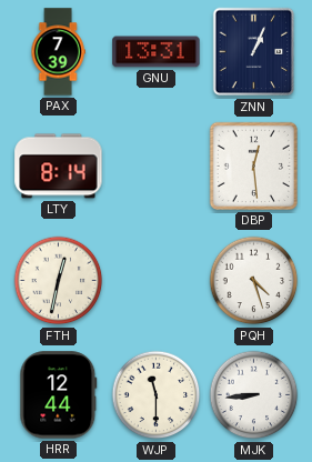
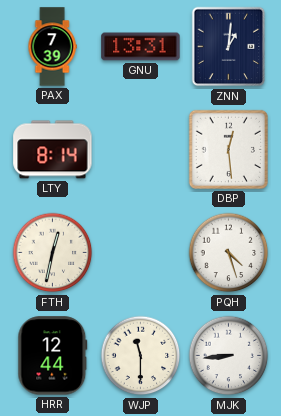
ZNN: 1:04 -> 1:01
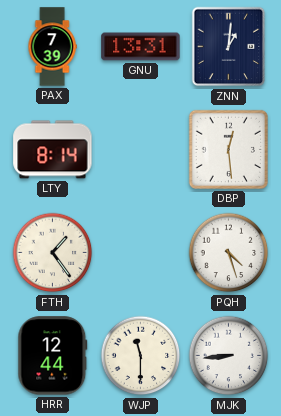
FTH: 12:32 -> 1:24
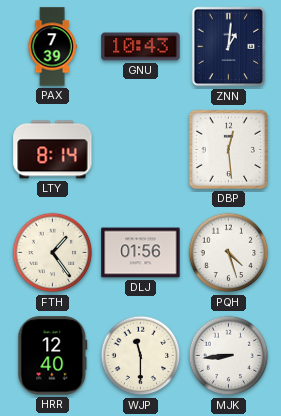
GNU: 13:31 -> 10:43
DLJ: none -> 01:56
HRR: 12:44 -> 12:40
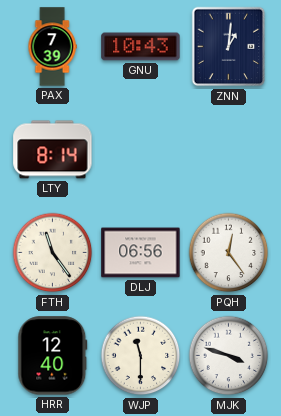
DBP: 12:29 -> none
FTH: 1:24 -> 11:24
DLJ: 01:56 -> 06:56
PQH: 4:27 -> 12:24
MJK: 8:44 -> 3:48
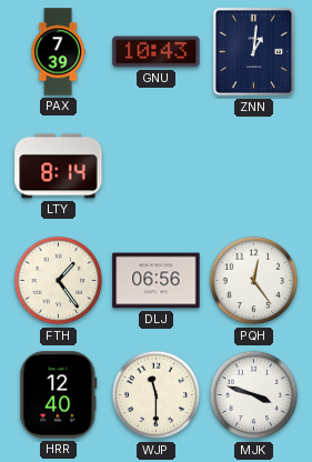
FTH: 11:24 -> 1:24
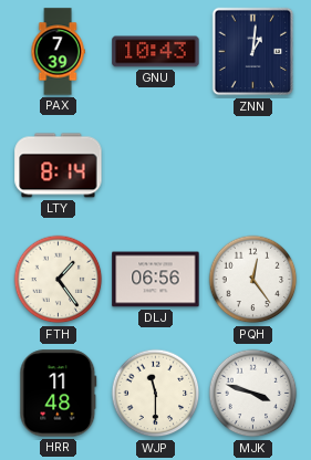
HRR: 12:40 -> 11:48
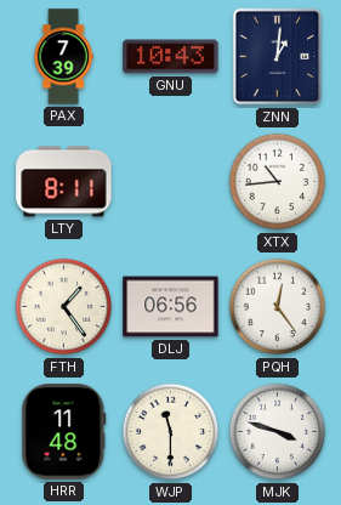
LTY: 8:14 -> 8:11
XTX: none -> 10:44
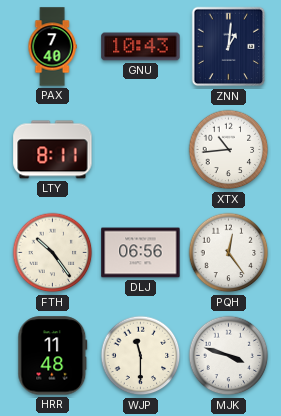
PAX: 7:39 -> 7:40
FTH: 1:24 -> 10:24
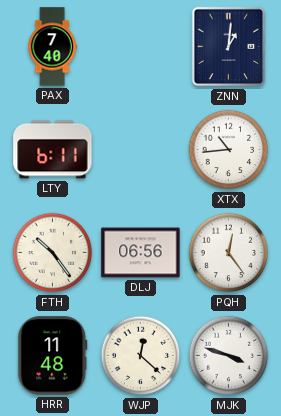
GNU: 10:43 -> none
LTY: 8:11 -> 6:11
WJP: 11:30 -> 12:22
